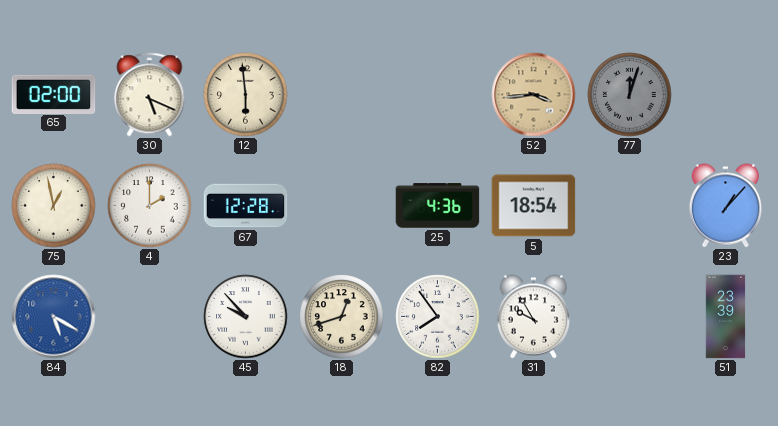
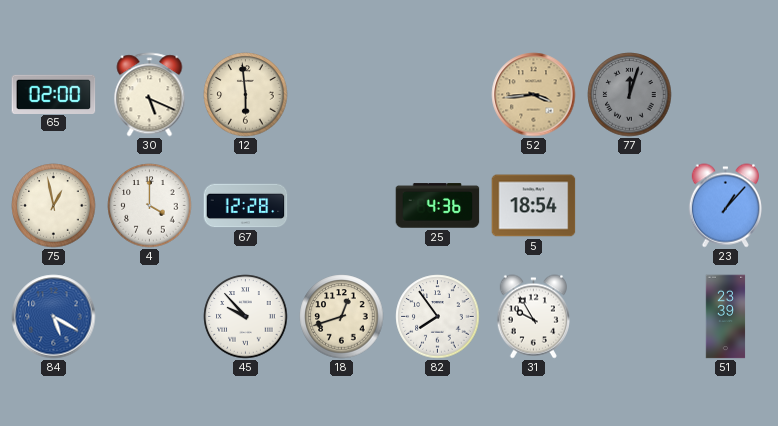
4: 2:00 -> 4:00
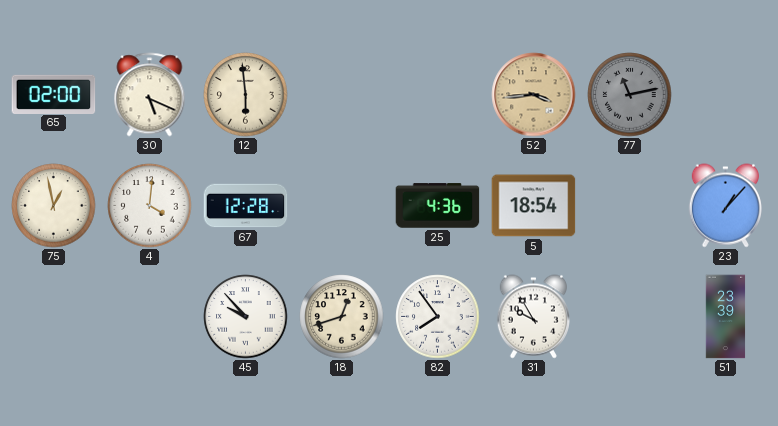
77: 12:03 -> 11:13
4: 4:00 -> 4:01
84: 5:20 -> none
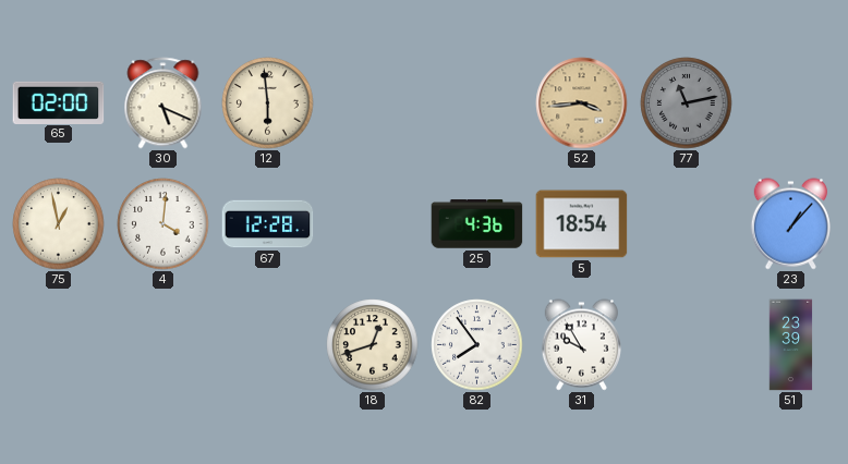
45: 9:53 -> none
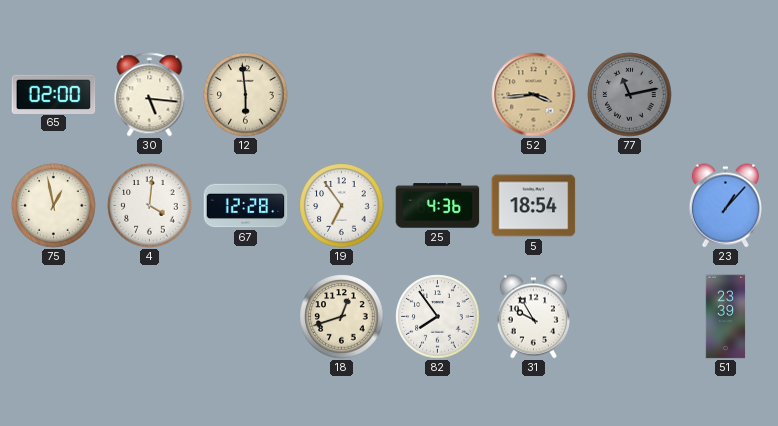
30: 5:19 -> 5:16
19: none -> 6:54
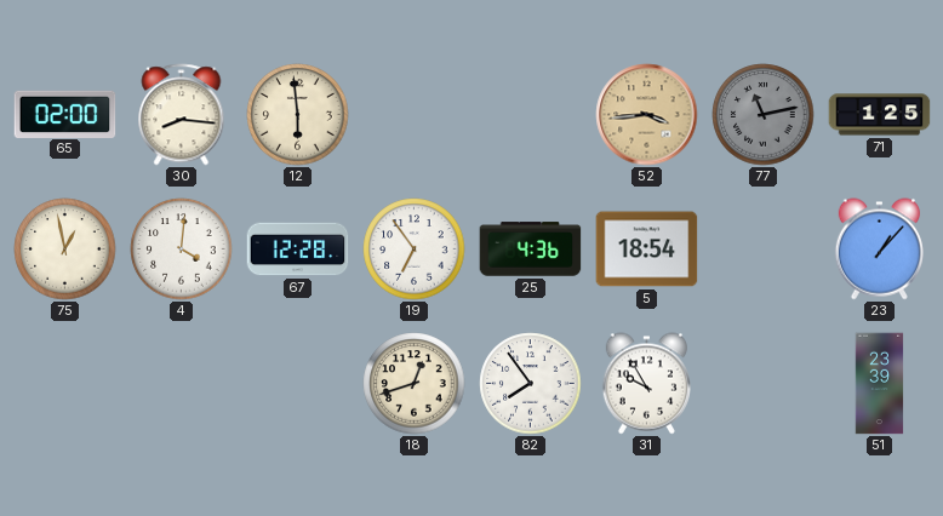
30: 5:16 -> 8:16
71: none -> 1:25
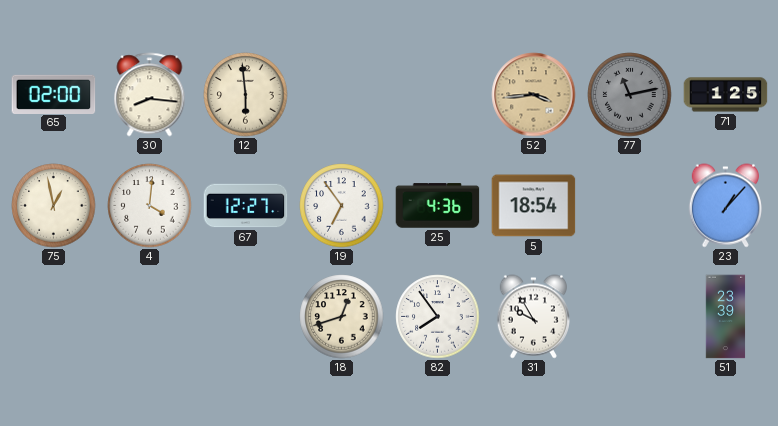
67: 12:28 -> 12:27
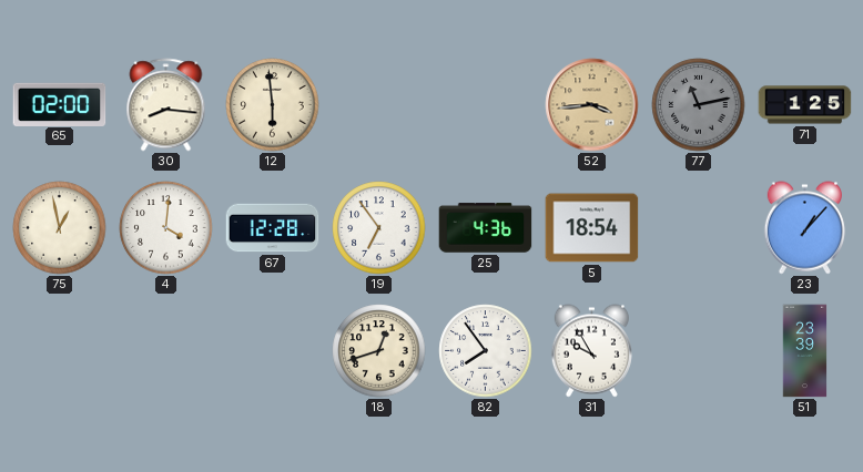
67: 12:27 -> 12:28
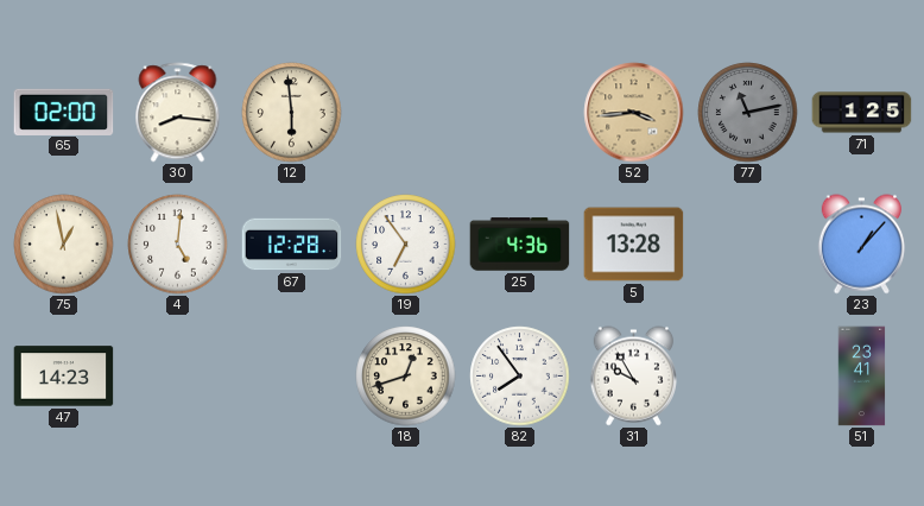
4: 4:01 -> 5:01
5: 18:54 -> 13:28
47: none -> 14:23
51: 23:39 -> 23:41
